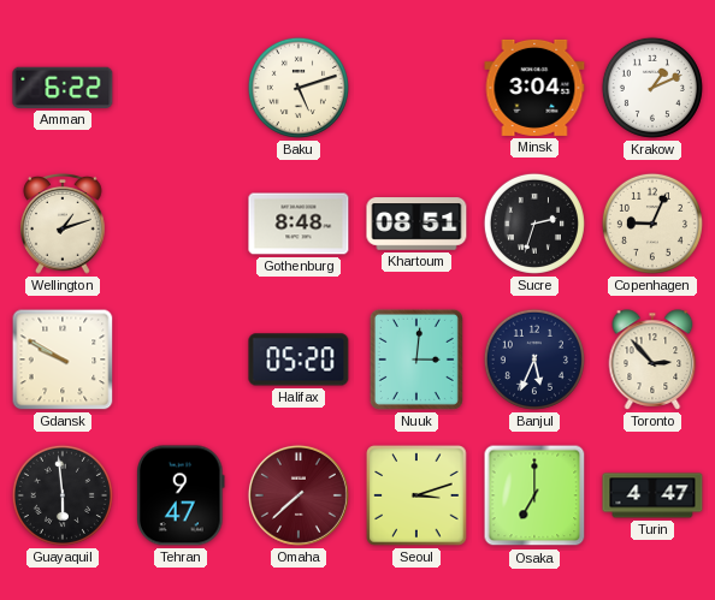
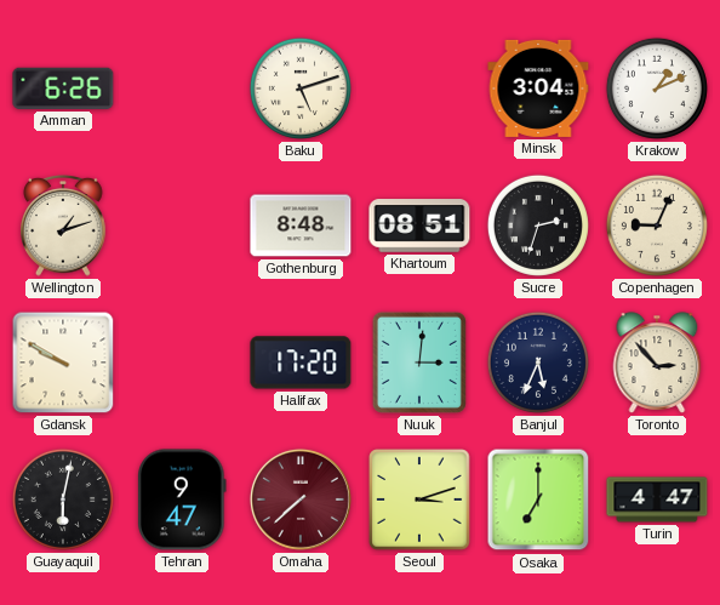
Amman: 6:22 -> 6:26
Halifax: 05:20 -> 17:20
Guayaquil: 5:59 -> 6:02
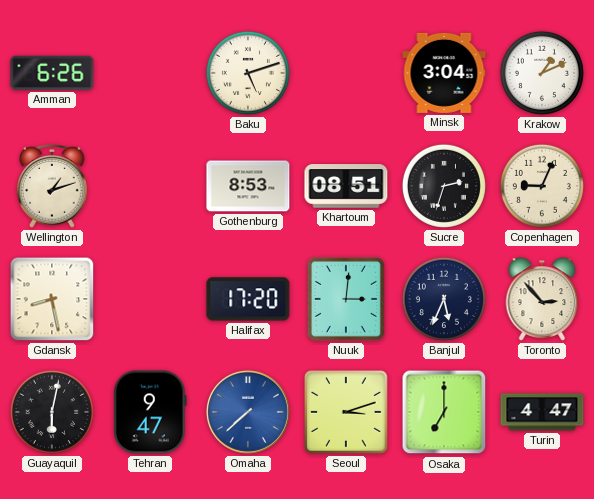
Gothenburg: 8:48 -> 8:53
Gdansk: 9:50 -> 8:28
Omaha dial: burgundy -> blue
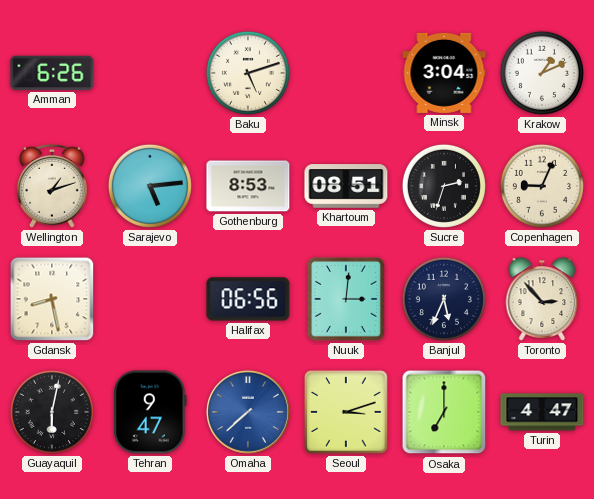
Sarajevo: none -> 5:14
Halifax: 17:20 -> 06:56
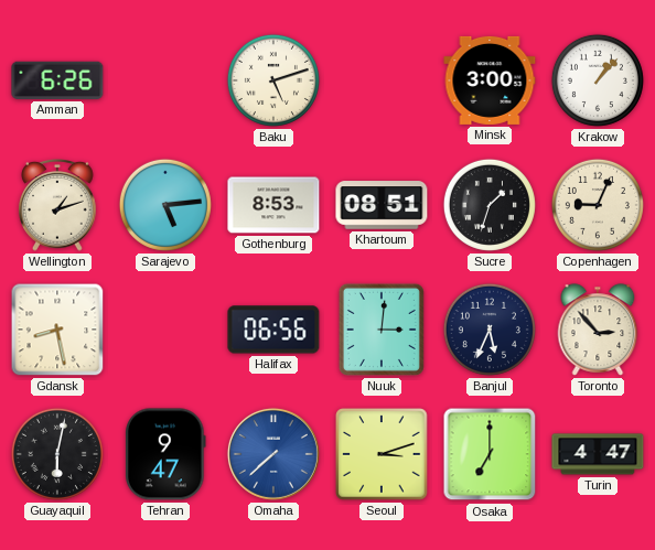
Minsk: 3:04 -> 3:00
Krakow: 1:11 -> 1:07
Sucre: 2:33 -> 1:33
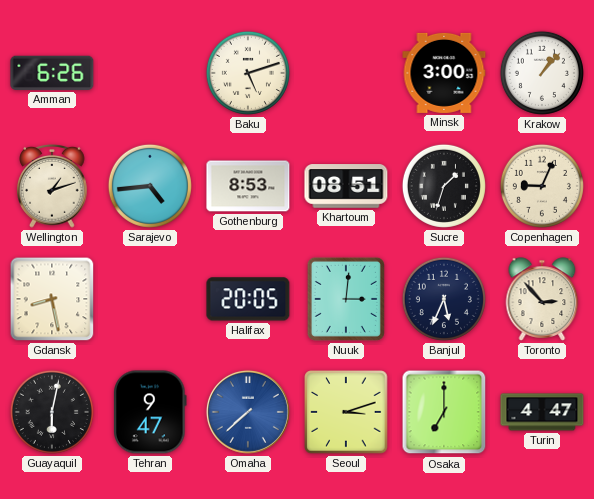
Sarajevo: 5:14 -> 4:44
Halifax: 06:56 -> 20:05
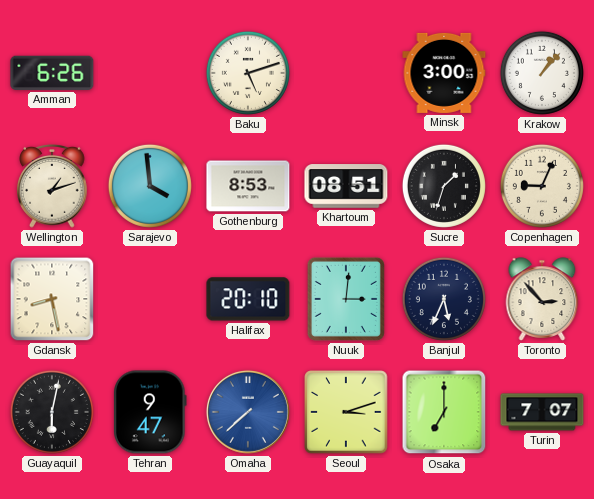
Sarajevo: 4:44 -> 3:59
Halifax: 20:05 -> 20:10
Turin: 4:47 -> 7:07
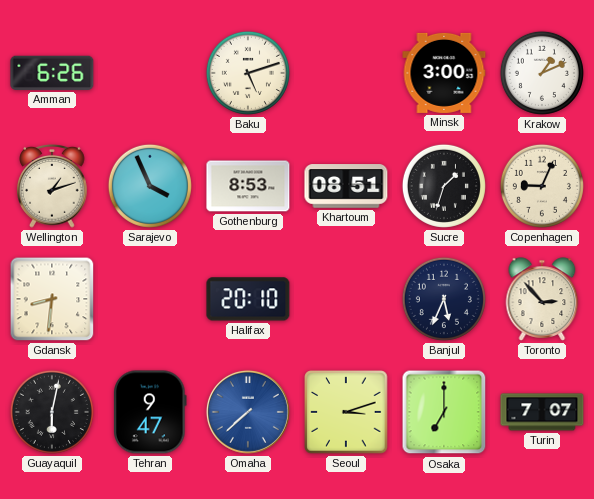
Krakow: 1:07 -> 1:11
Sarajevo: 3:59 -> 3:56
Gdansk: 8:28 -> 8:31
Nuuk: 3:01 -> none
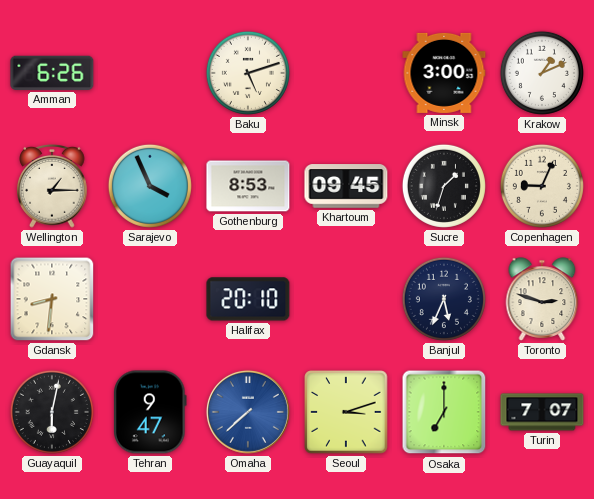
Wellington: 1:12 -> 1:15
Khartoum: 08:51 -> 09:45
Toronto: 2:53 -> 2:48
